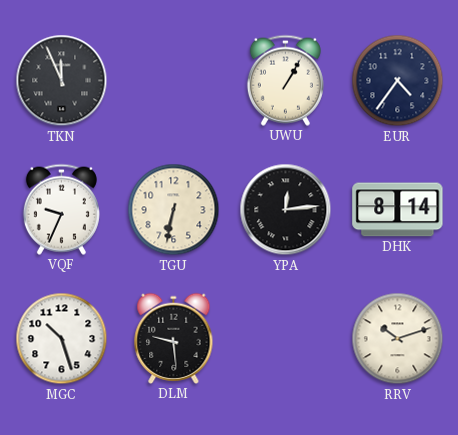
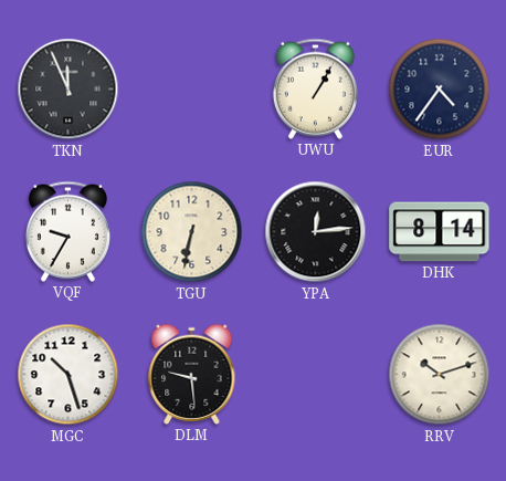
VQF: 9:34 -> 9:35
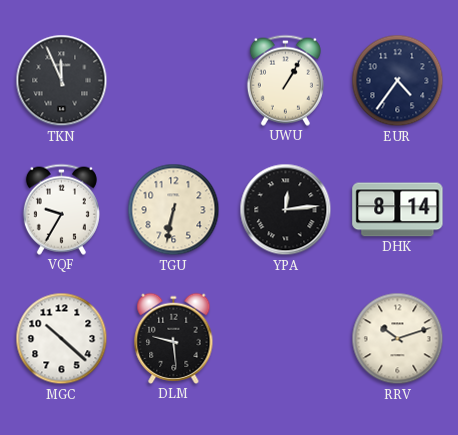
MGC: 10:27 -> 10:22
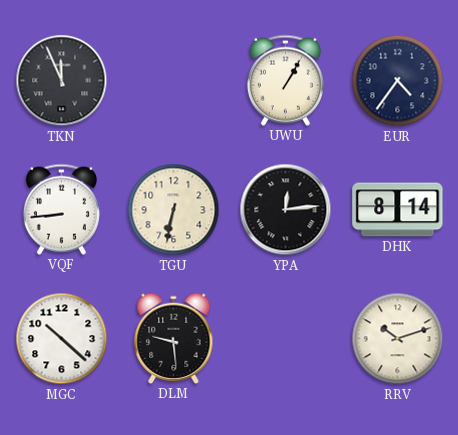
VQF: 9:35 -> 8:44
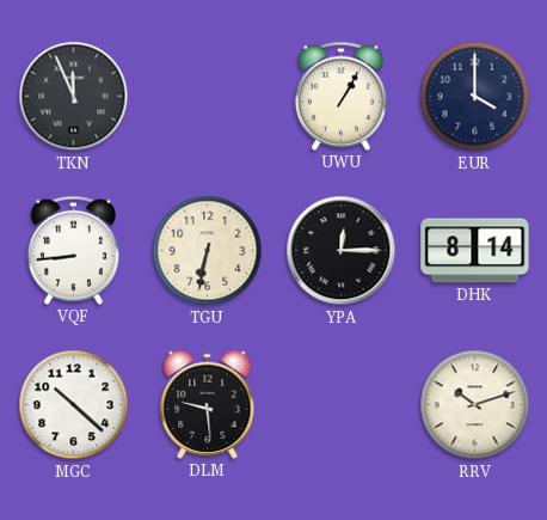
EUR: 4:36 -> 4:00
YPA: 12:14 -> 12:15
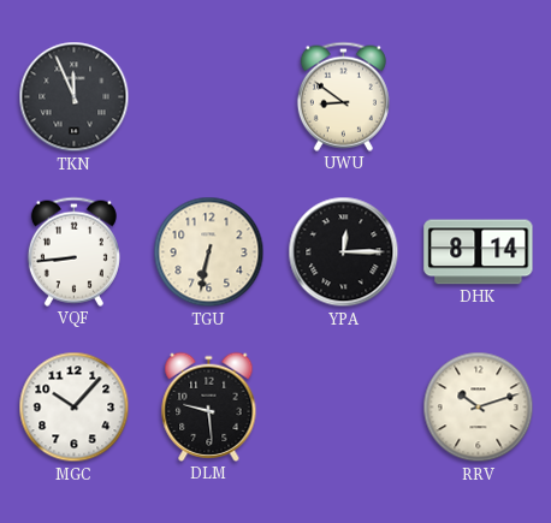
UWU: 1:05 -> 8:51
EUR: 4:00 -> none
MGC: 10:22 -> 10:07
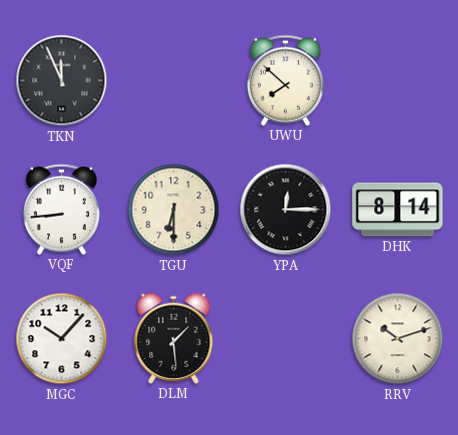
UWU: 8:51 -> 7:52
TGU: 6:32 -> 6:30
DLM: 9:29 -> 1:29
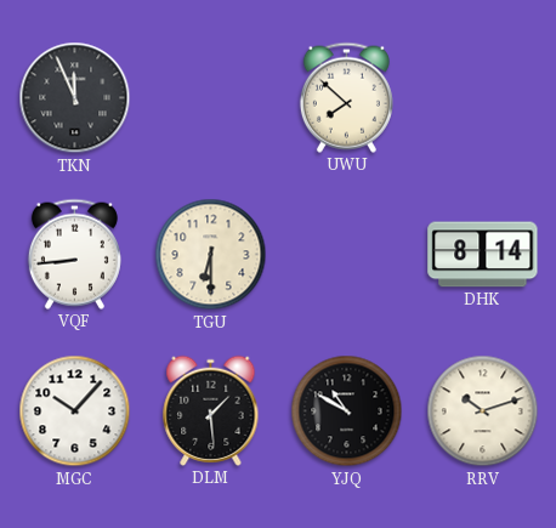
YPA: 12:15 -> none
YJQ: none -> 10:50
